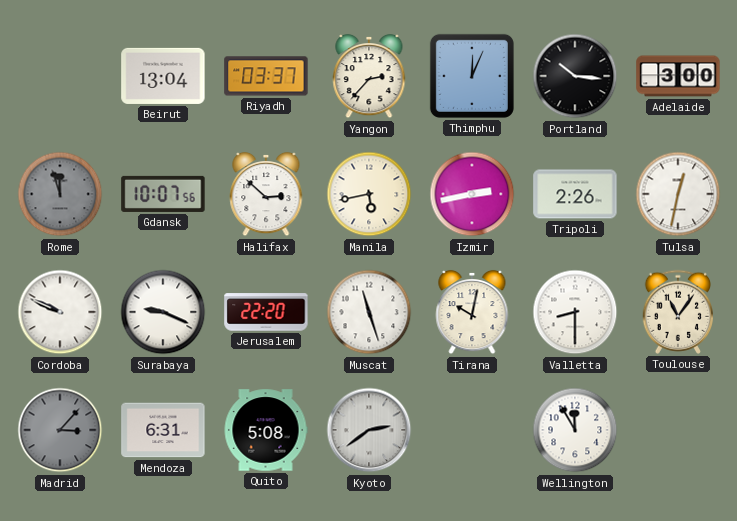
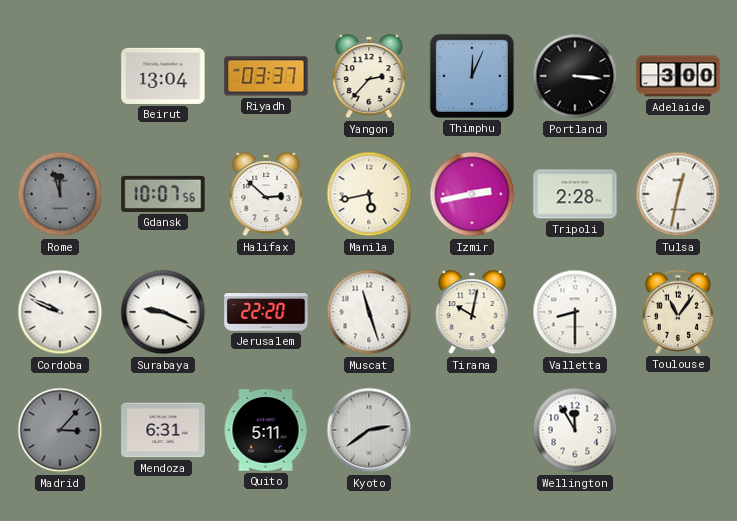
Portland: 10:16 -> 3:16
Tripoli: 2:26 -> 2:28
Quito: 5:08 -> 5:11
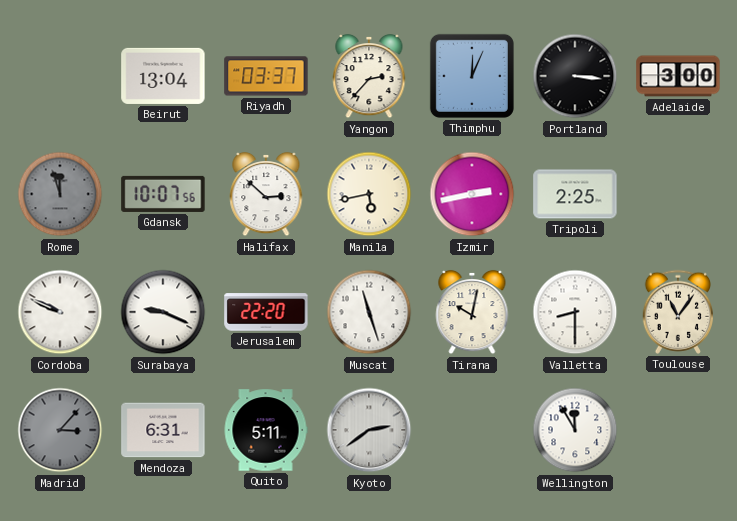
Tripoli: 2:28 -> 2:25
Tulsa: 12:32 -> none
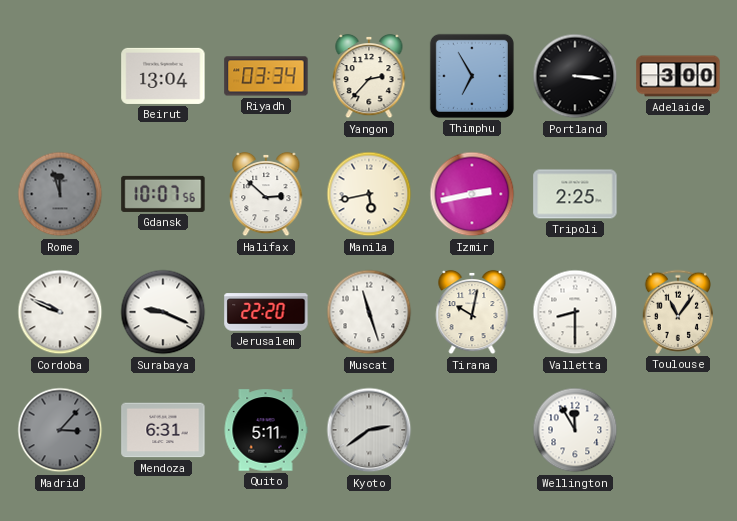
Riyadh: 03:37 -> 03:34
Thimphu: 12:04 -> 6:55
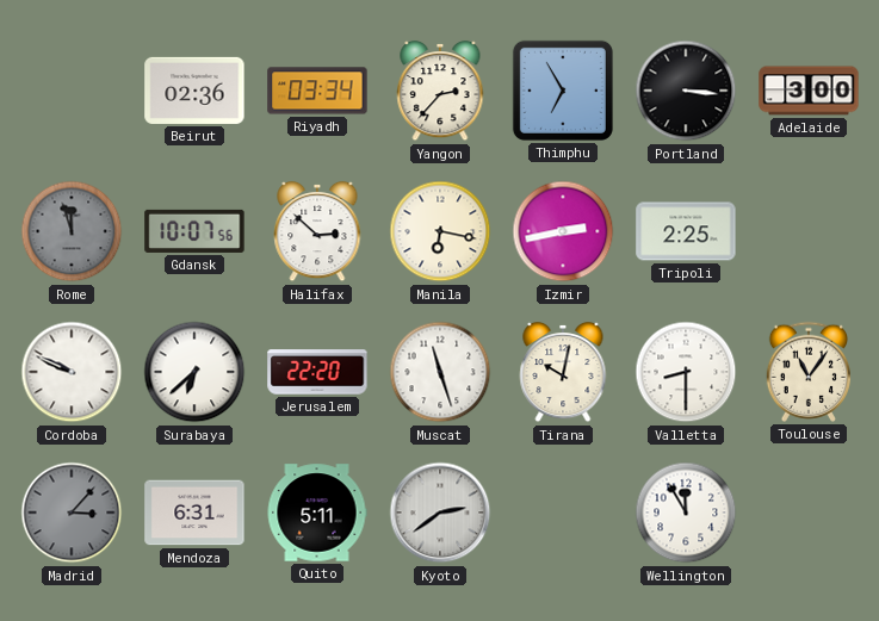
Beirut: 13:04 -> 02:36
Manila: 5:43 -> 6:17
Surabaya: 9:19 -> 6:38
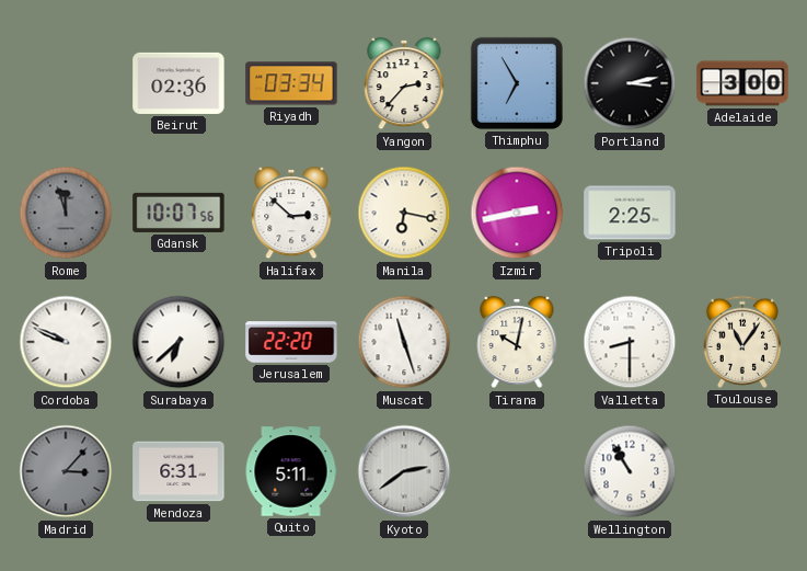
Portland: 3:16 -> 3:13
Wellington: 11:55 -> 10:55
